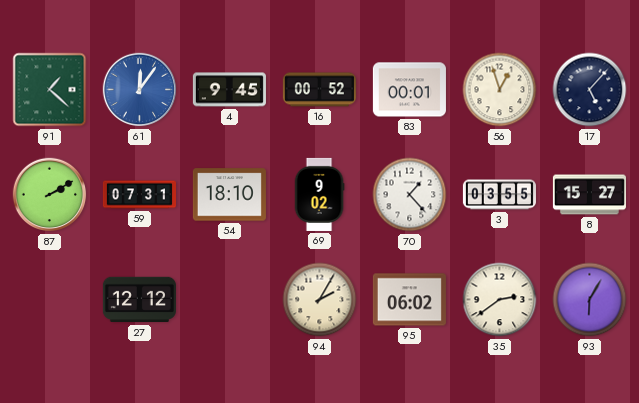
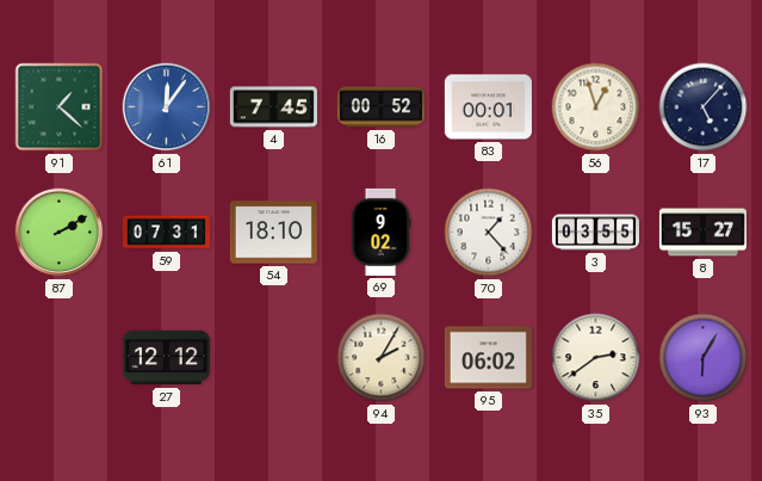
4: 9:45 -> 7:45
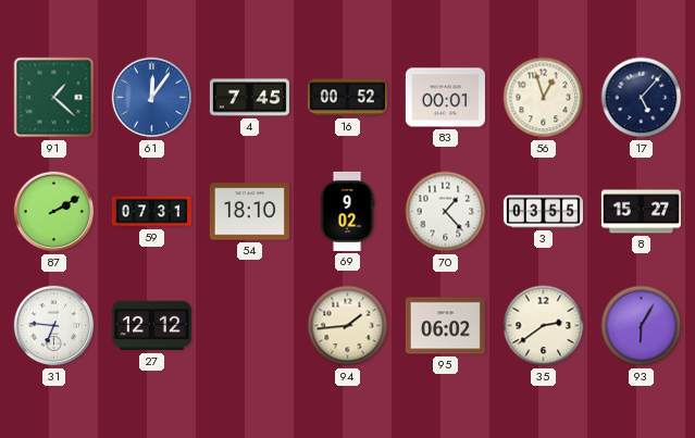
31: none -> 6:46
94: 2:05 -> 1:44
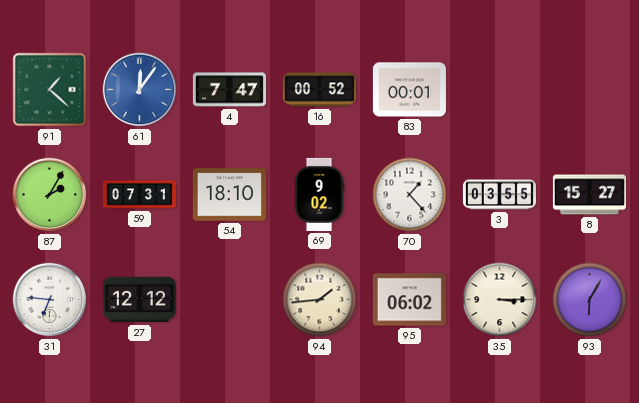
4: 7:45 -> 7:47
56: 12:57 -> none
17: 5:07 -> none
87: 2:10 -> 2:05
35: 2:39 -> 3:15
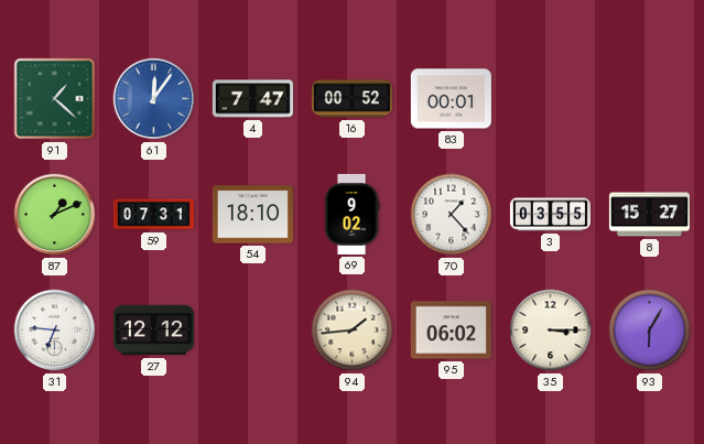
87: 2:05 -> 1:11
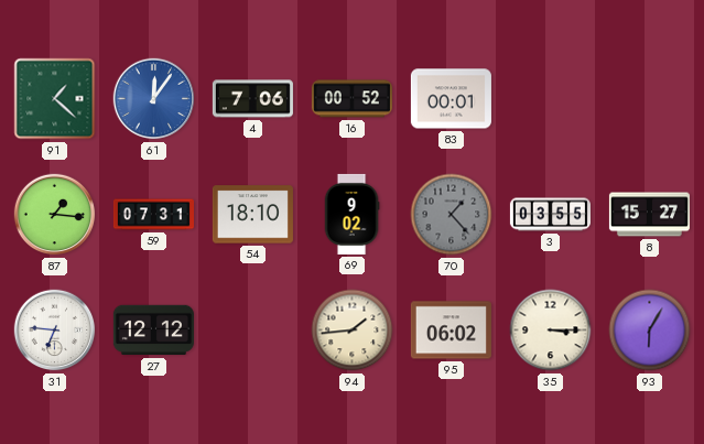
4: 7:47 -> 7:06
87: 1:11 -> 1:16
70 dial: white -> grey
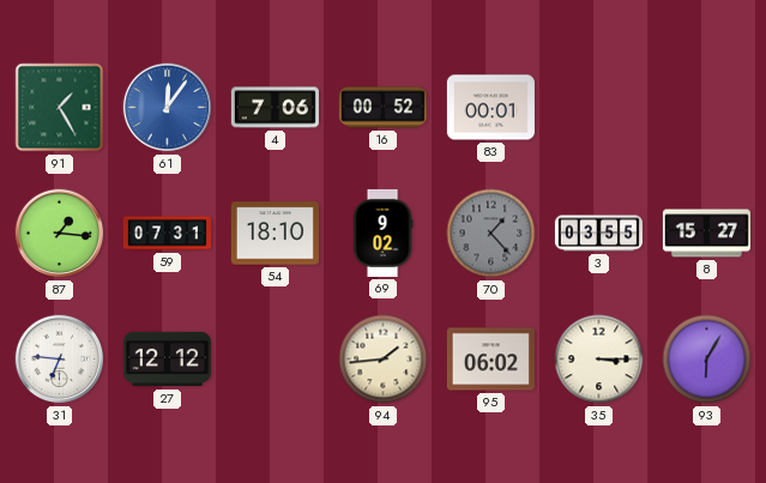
91: 1:22 -> 1:25
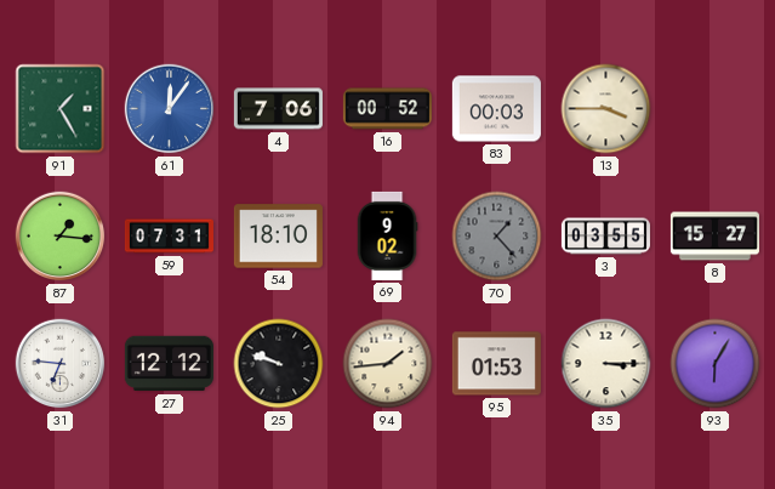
83: 00:01 -> 00:03
13: none -> 3:45
25: none -> 9:48
95: 06:02 -> 01:53
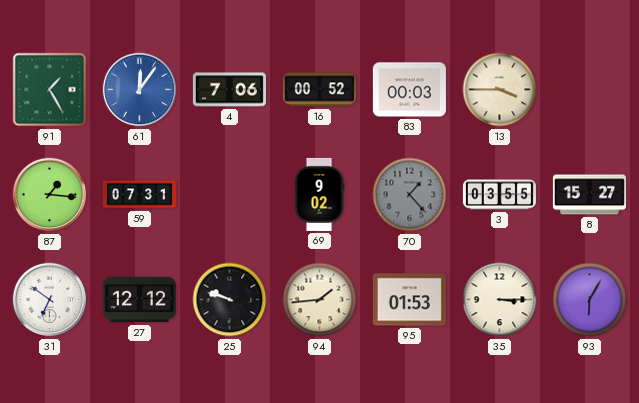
54: 18:10 -> none
31: 6:46 -> 6:51
